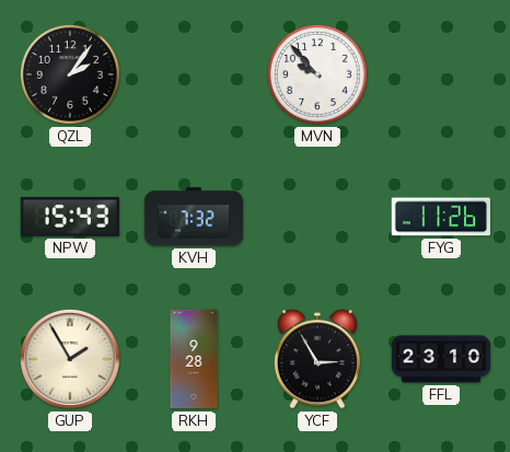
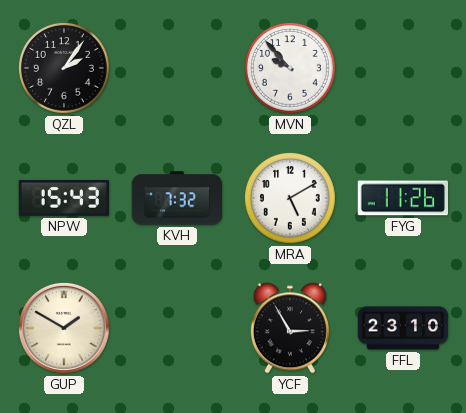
MRA: none -> 5:10
GUP: 1:55 -> 1:50
RKH: 9:28 -> none
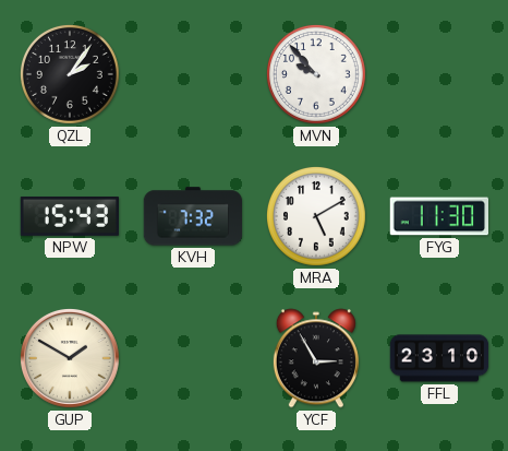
FYG: 11:26 -> 11:30
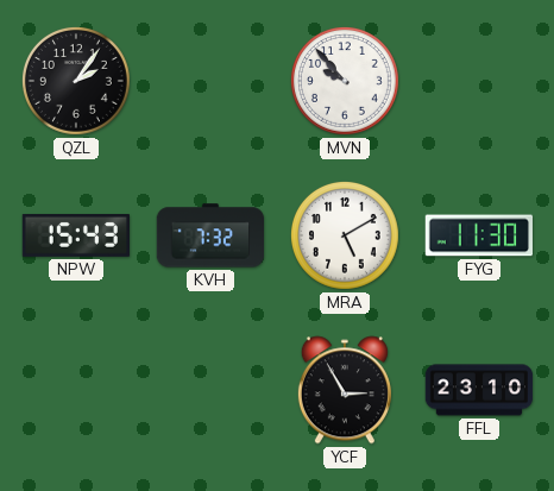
GUP: 1:50 -> none
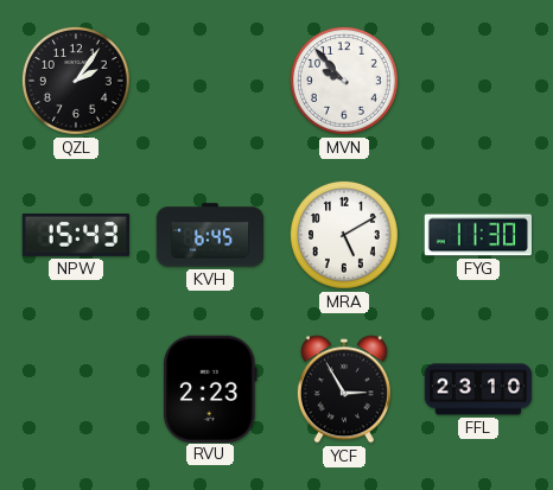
KVH: 7:32 -> 6:45
RVU: none -> 2:23
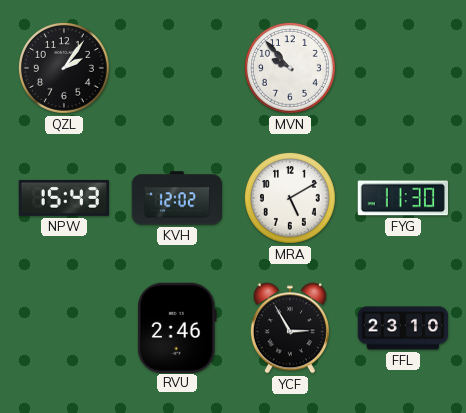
KVH: 6:45 -> 12:02
RVU: 2:23 -> 2:46
